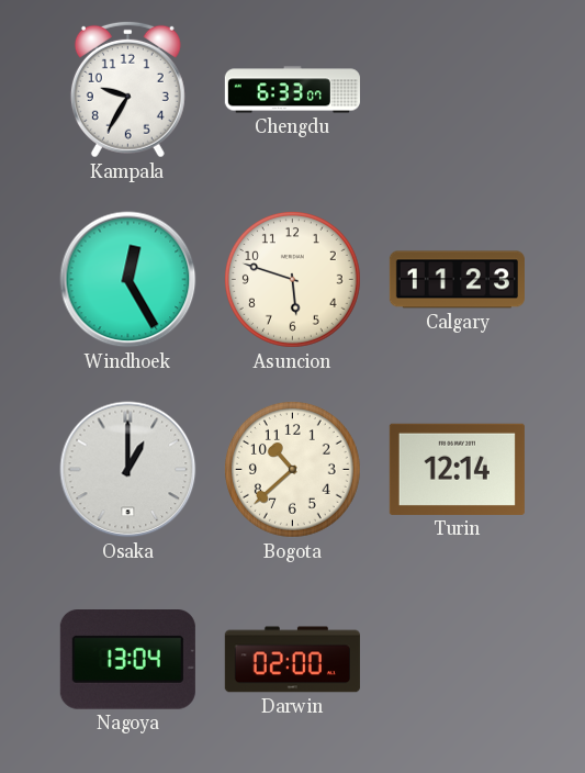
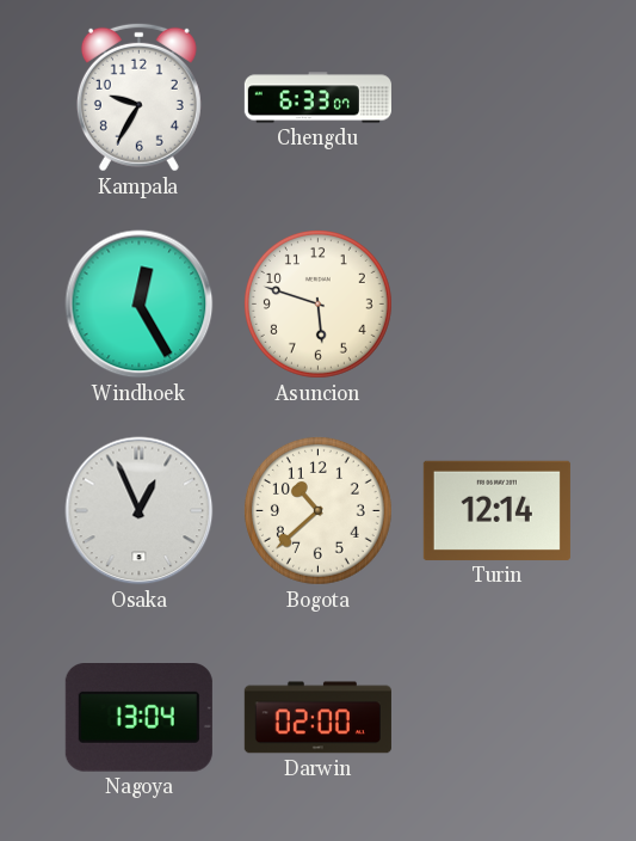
Calgary: 11:23 -> none
Osaka: 1:00 -> 12:56
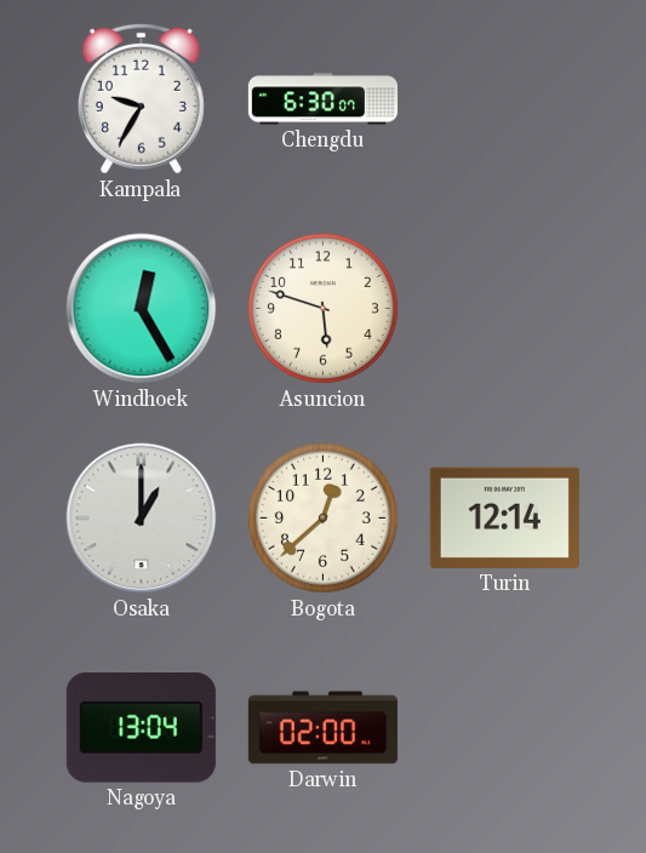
Chengdu: 6:33 -> 6:30
Osaka: 12:56 -> 1:00
Bogota: 10:38 -> 12:38
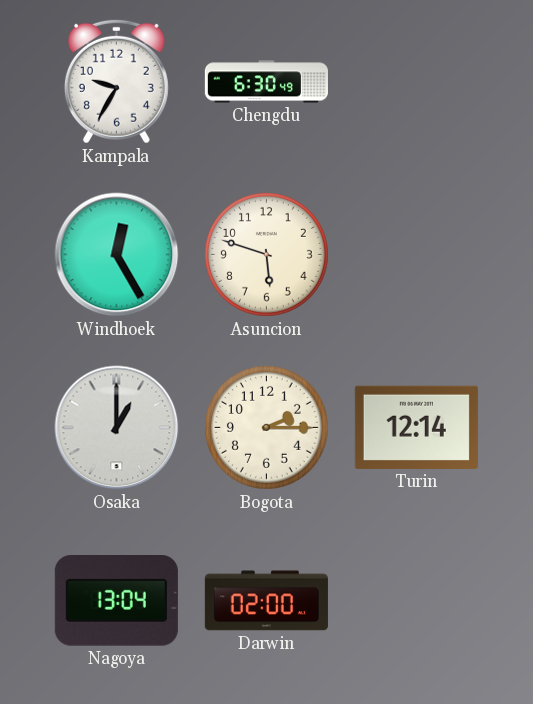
Chengdu: 6:30:07 -> 6:30:49
Bogota: 12:38 -> 2:15
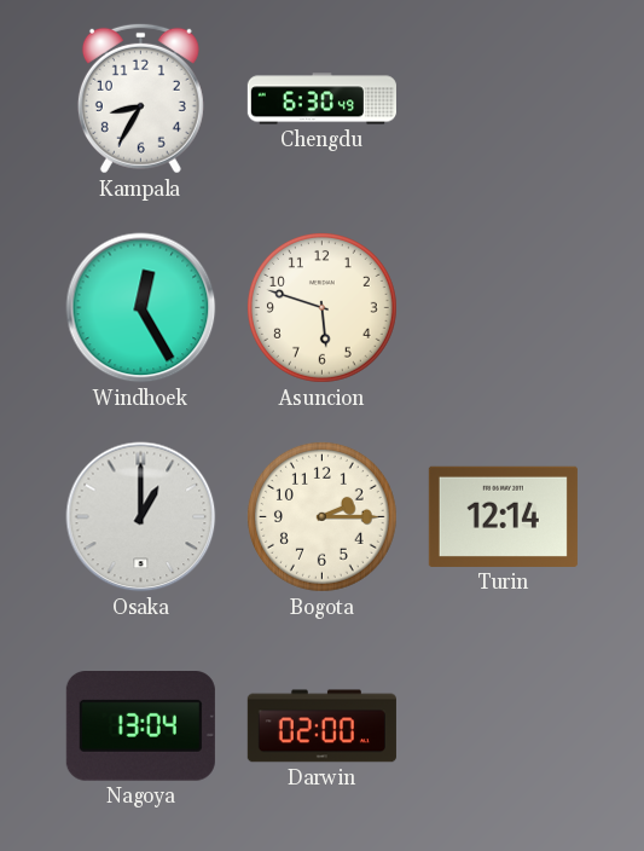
Kampala: 9:35 -> 8:35
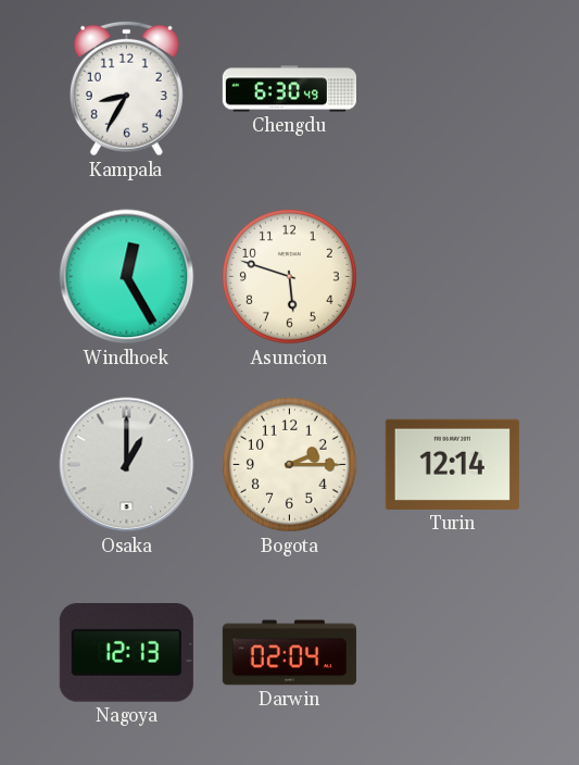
Nagoya: 13:04 -> 12:13
Darwin: 02:00 -> 02:04
